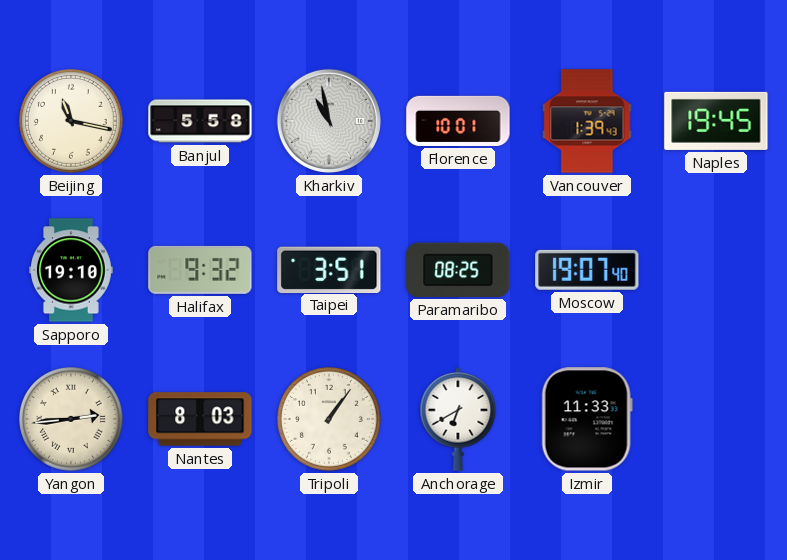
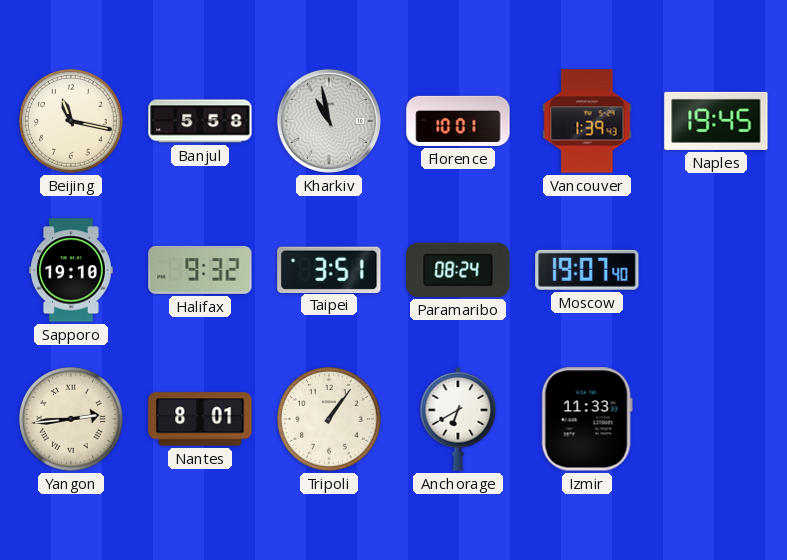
Paramaribo: 08:25 -> 08:24
Nantes: 8:03 -> 8:01
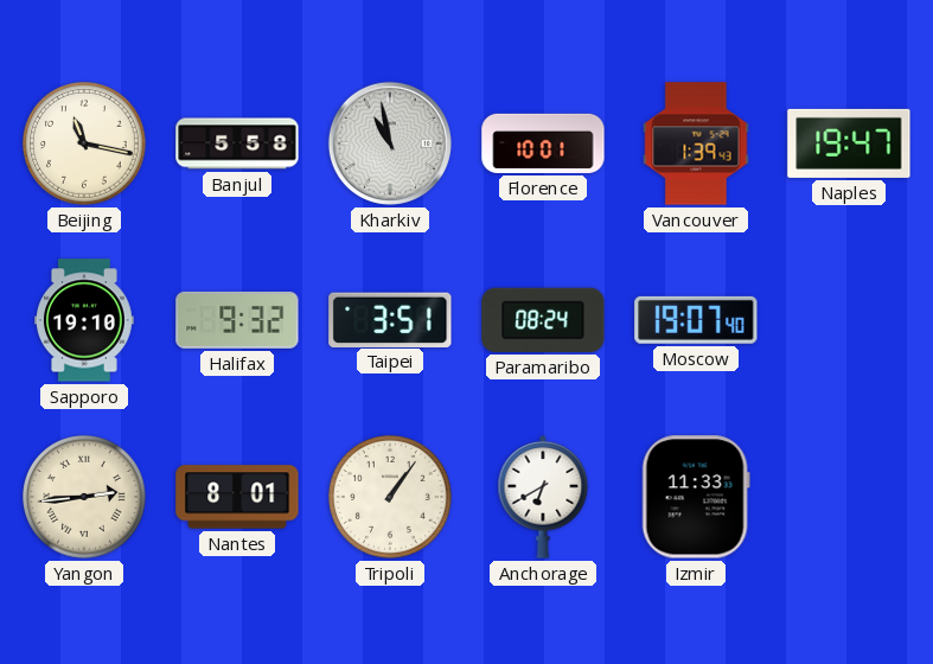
Naples: 19:45 -> 19:47
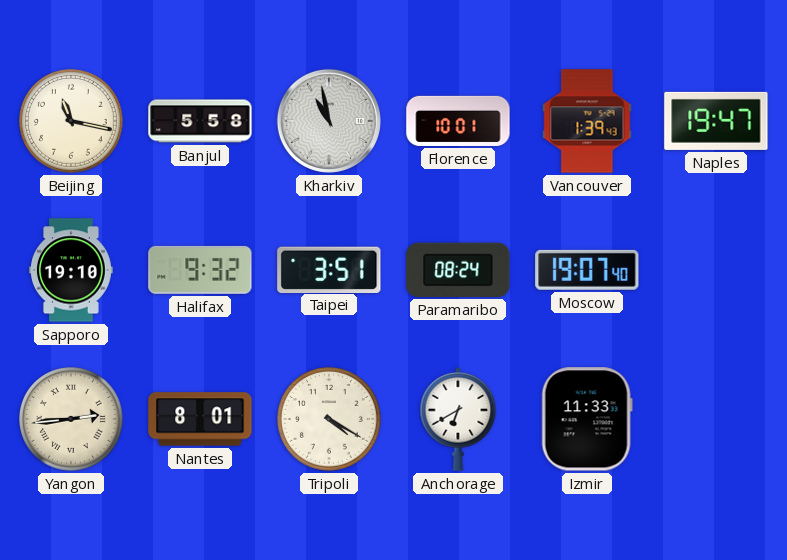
Tripoli: 1:06 -> 4:20
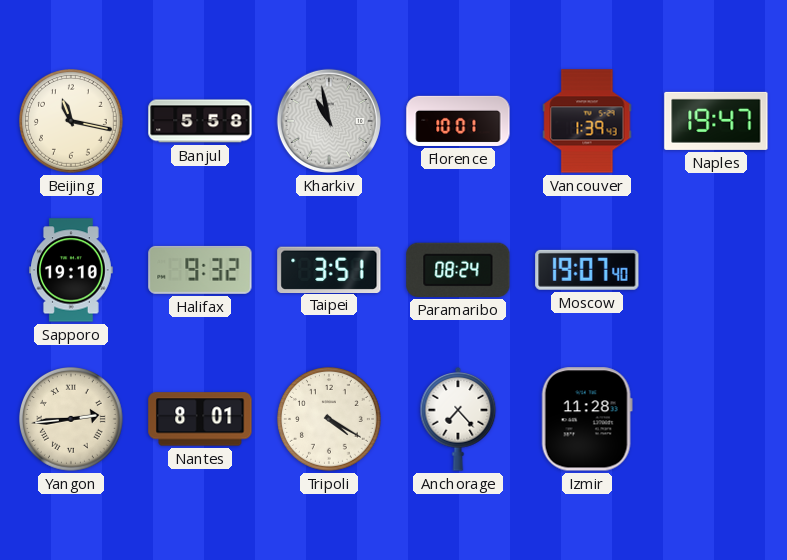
Anchorage: 6:40 -> 7:23
Izmir: 11:33 -> 11:28
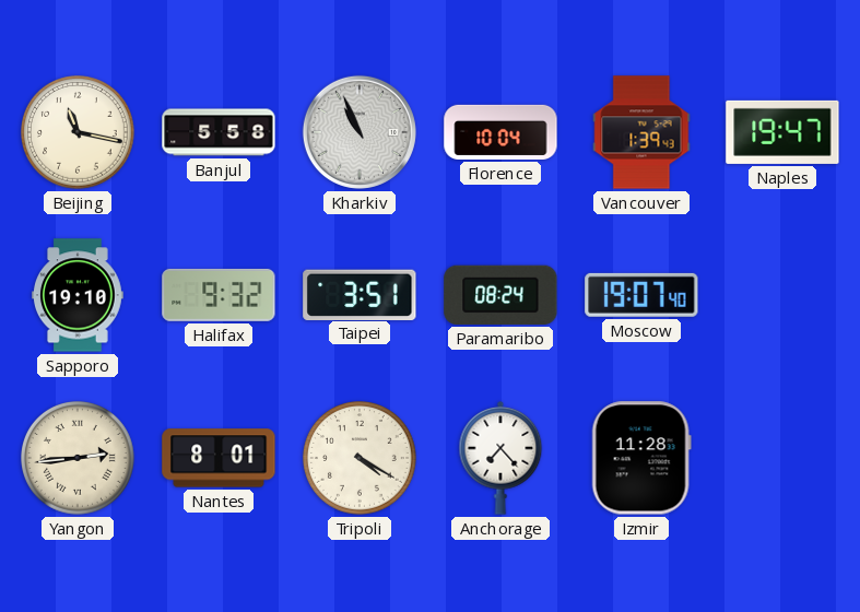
Kharkiv: 10:58 -> 10:56
Florence: 10:01 -> 10:04
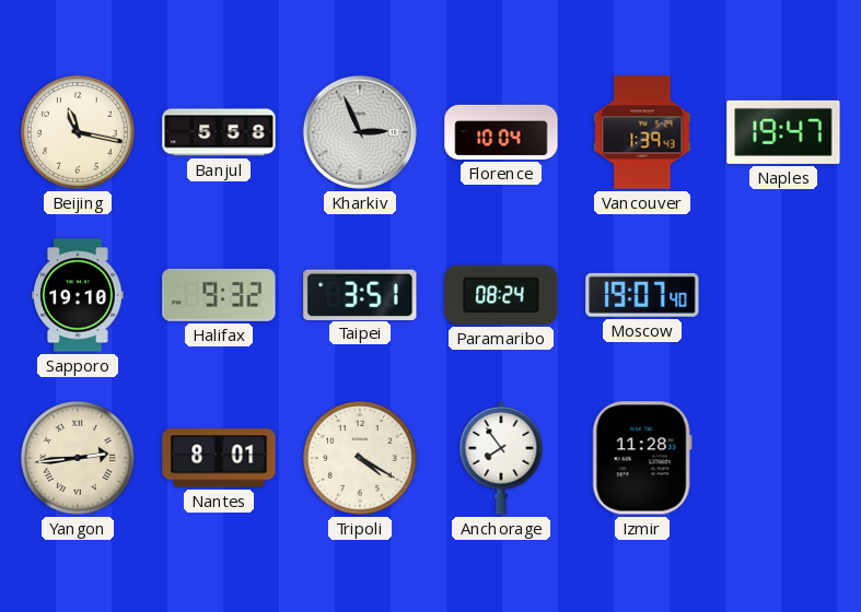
Kharkiv: 10:56 -> 2:56
Anchorage: 7:23 -> 7:54
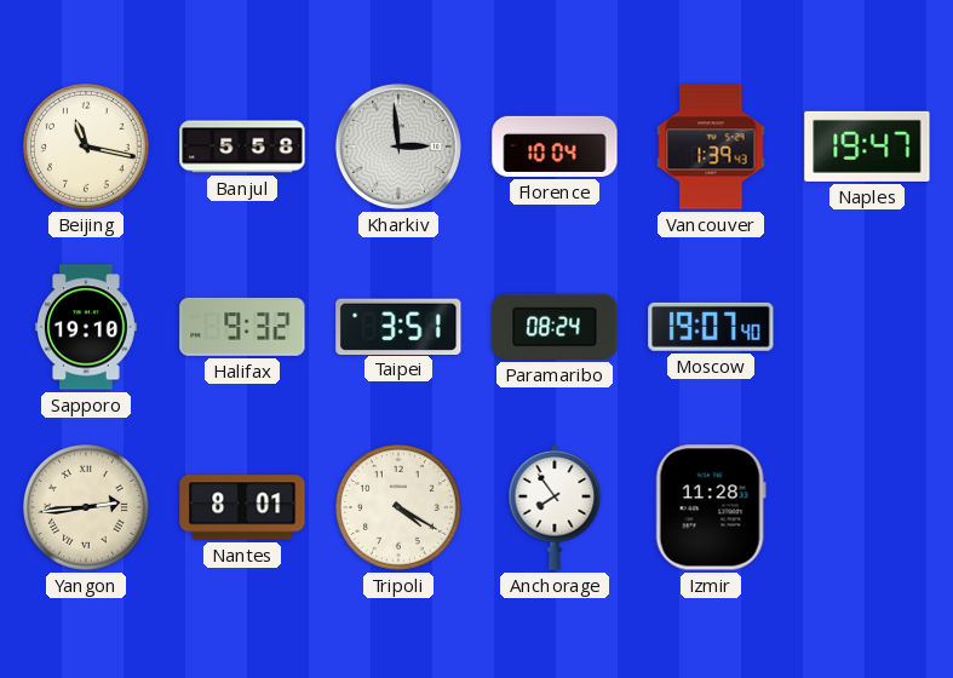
Kharkiv: 2:56 -> 2:59
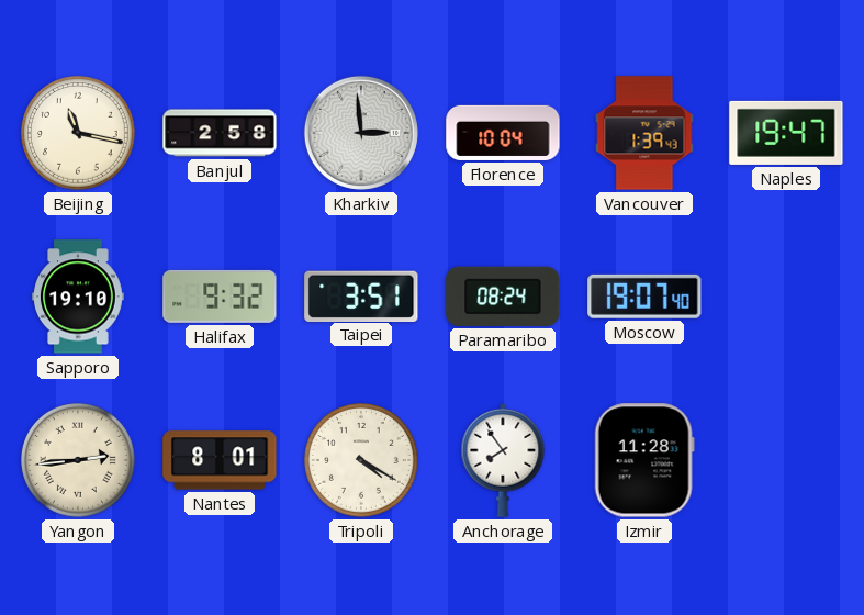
Banjul: 5:58 -> 2:58
